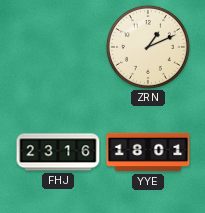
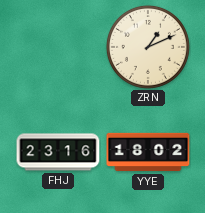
YYE: 18:01 -> 18:02
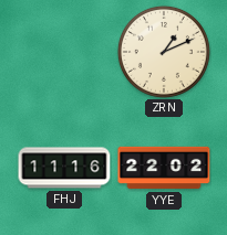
FHJ: 23:16 -> 11:16
YYE: 18:02 -> 22:02
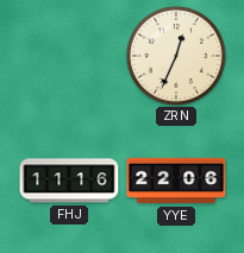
ZRN: 1:11 -> 12:34
YYE: 22:02 -> 22:06
